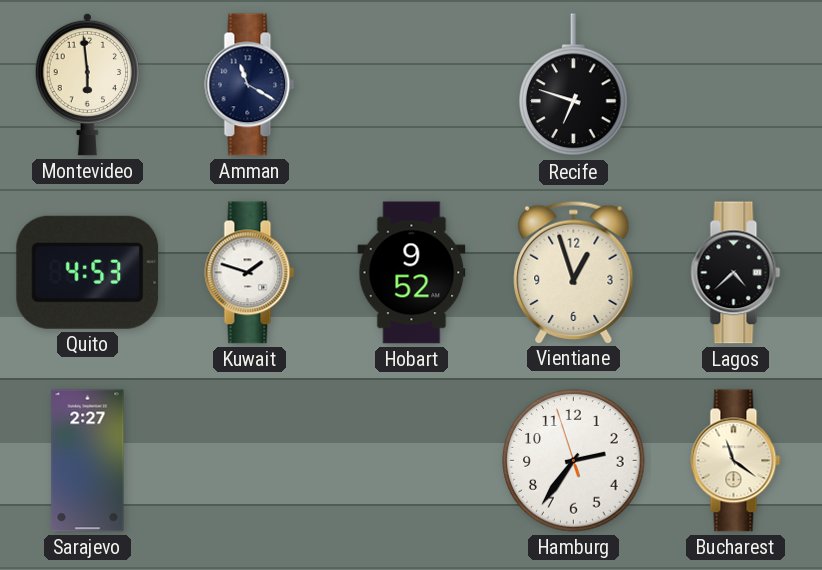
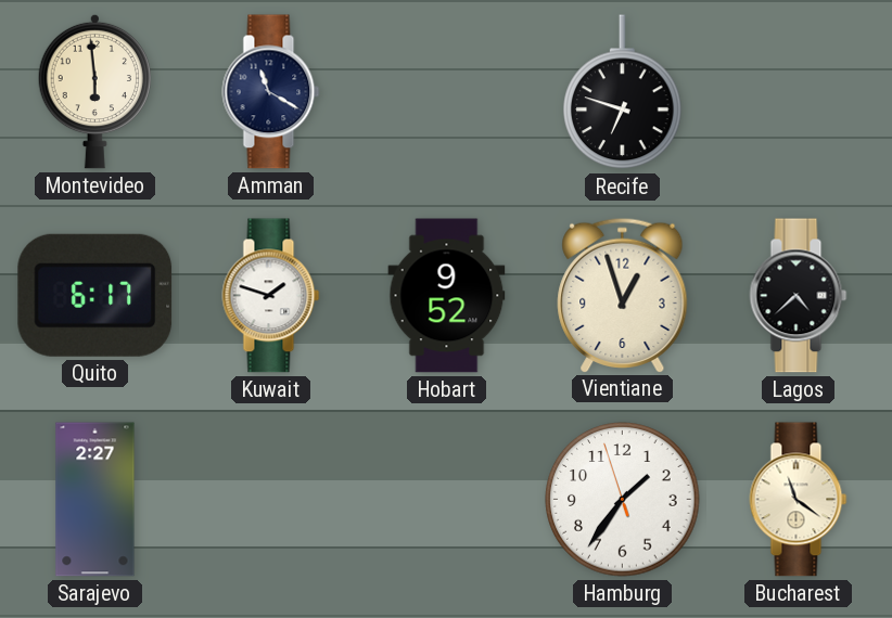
Quito: 4:53 -> 6:17
Hamburg: 2:35 -> 1:35
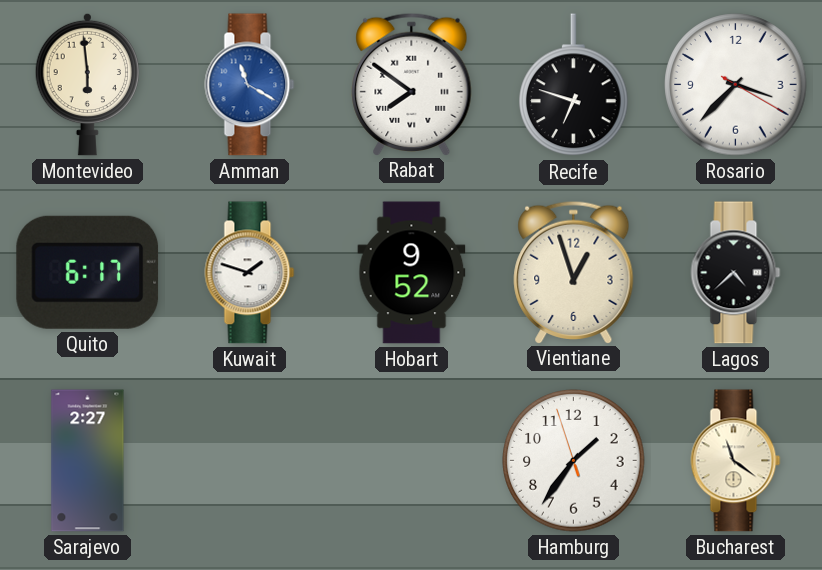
Amman dial: navy -> blue
Rabat: none -> 7:51
Rosario: none -> 3:37
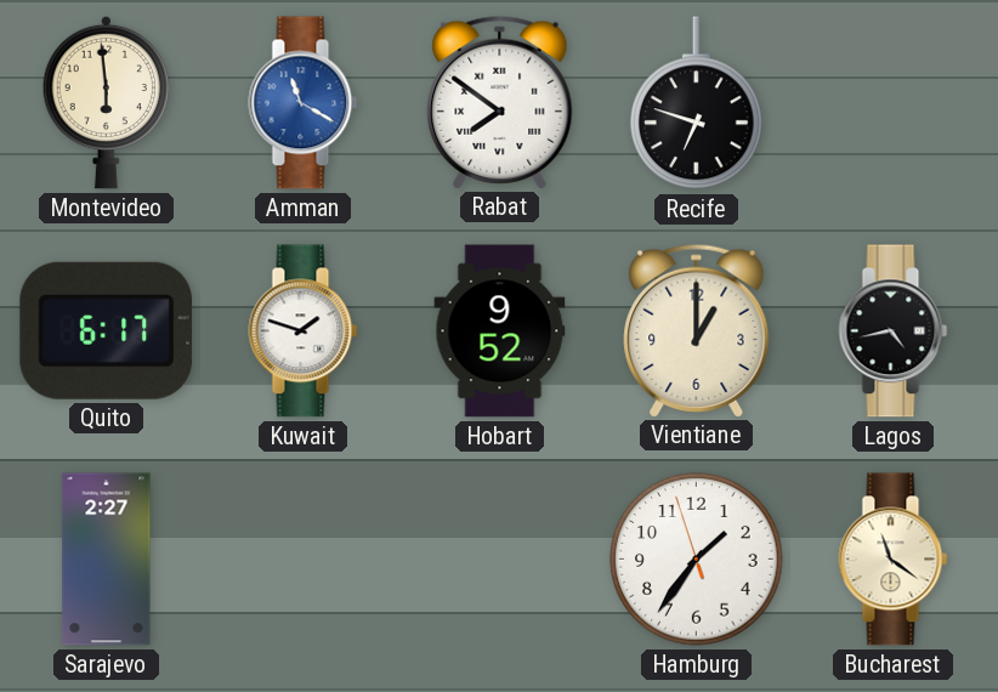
Rosario: 3:37 -> none
Vientiane: 12:57 -> 1:00
Lagos: 4:38 -> 4:43
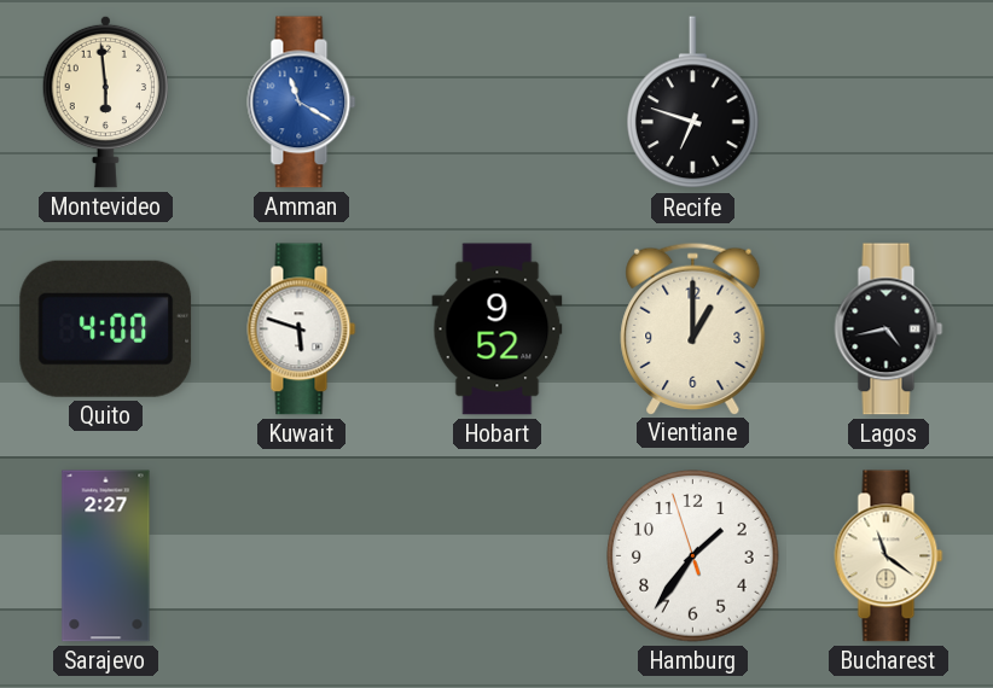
Rabat: 7:51 -> none
Quito: 6:17 -> 4:00
Kuwait: 1:48 -> 5:48
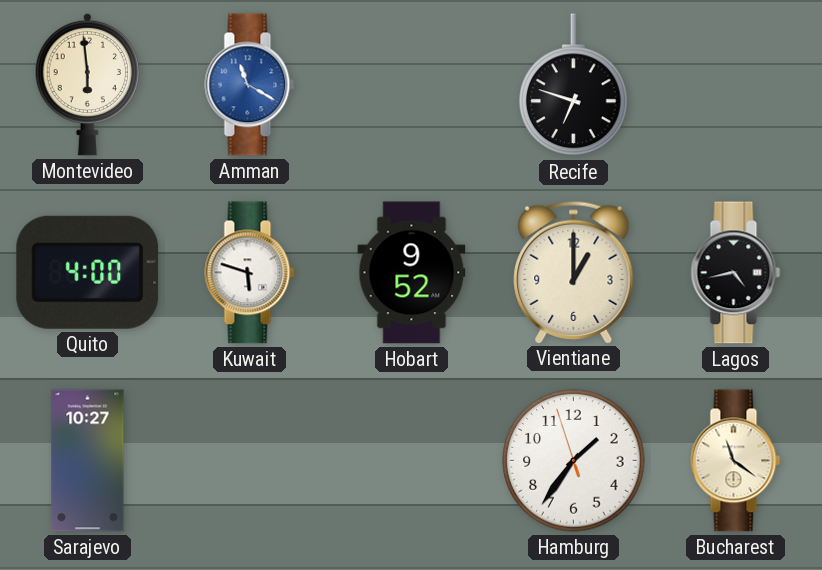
Sarajevo: 2:27 -> 10:27
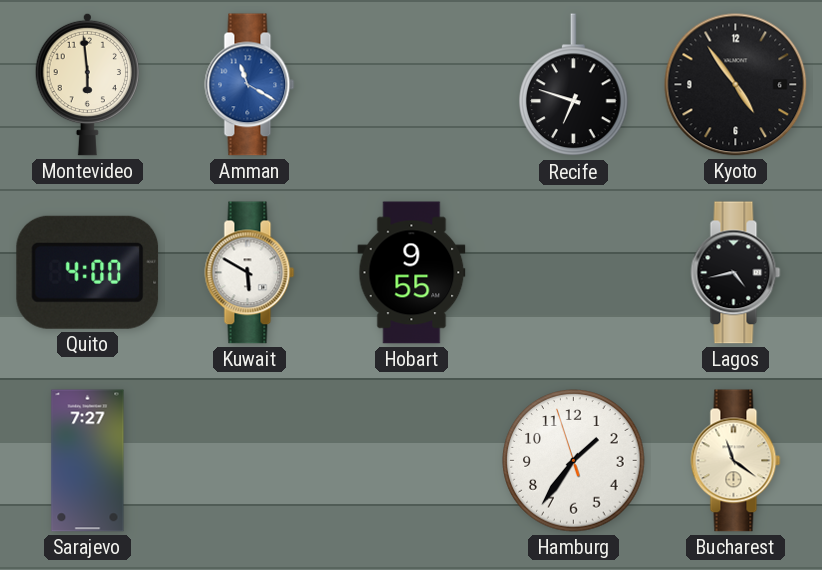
Kyoto: none -> 4:54
Kuwait: 5:48 -> 5:50
Hobart: 9:52 -> 9:55
Vientiane: 1:00 -> none
Sarajevo: 10:27 -> 7:27
